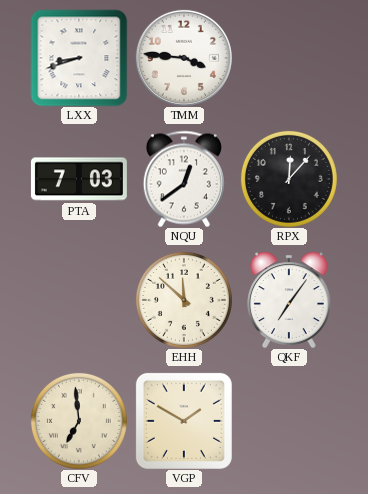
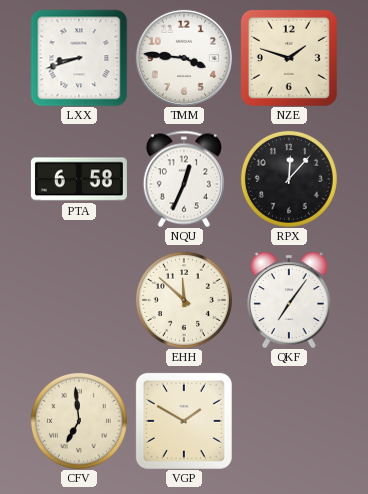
NZE: none -> 1:48
PTA: 7:03 -> 6:58
NQU: 12:39 -> 12:34
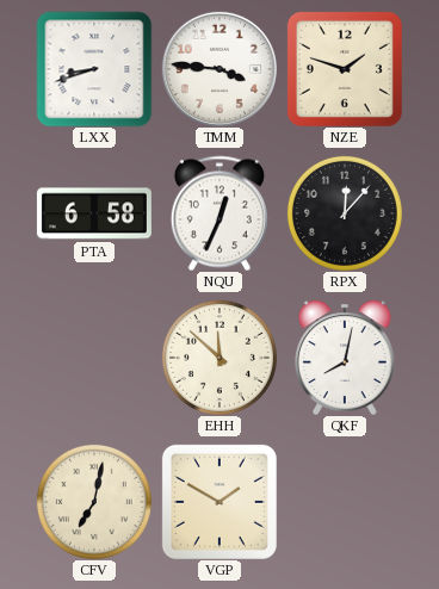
QKF: 7:06 -> 8:02
CFV: 6:59 -> 7:02
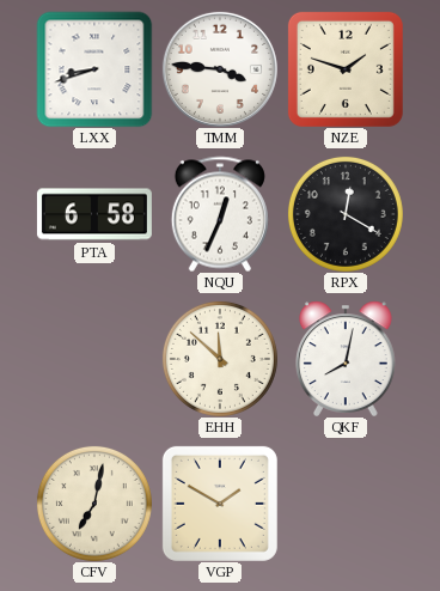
RPX: 12:07 -> 12:20
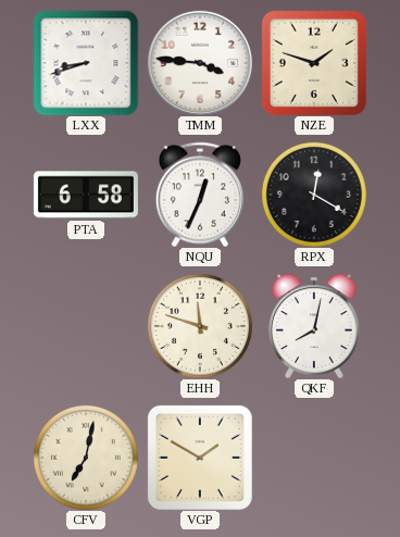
EHH: 11:52 -> 11:48
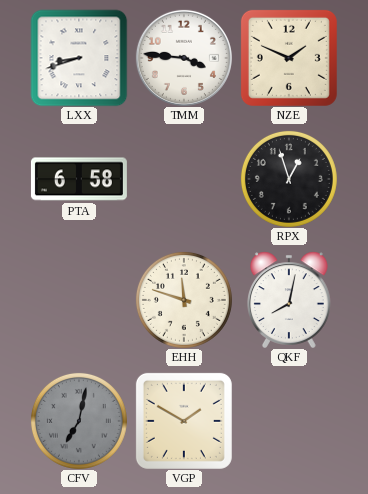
NZE: 1:48 -> 1:49
NQU: 12:34 -> none
RPX: 12:20 -> 12:57
CFV dial: cream -> grey
